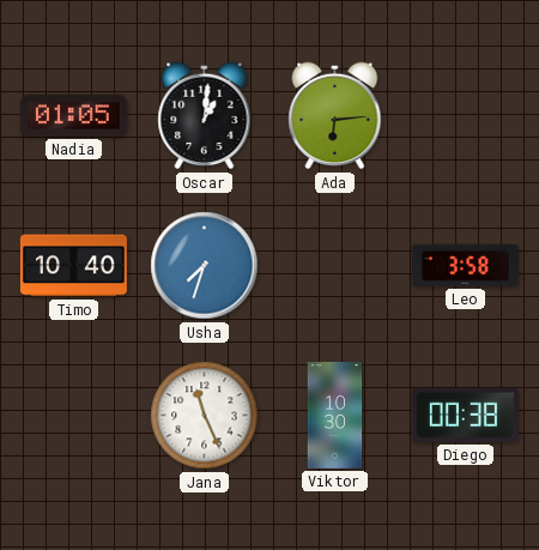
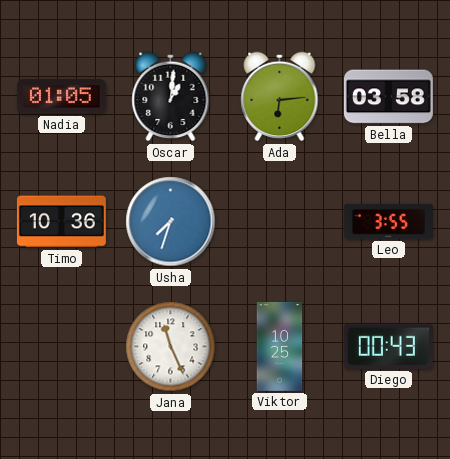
Bella: none -> 03:58
Timo: 10:40 -> 10:36
Leo: 3:58 -> 3:55
Viktor: 10:30 -> 10:25
Diego: 00:38 -> 00:43
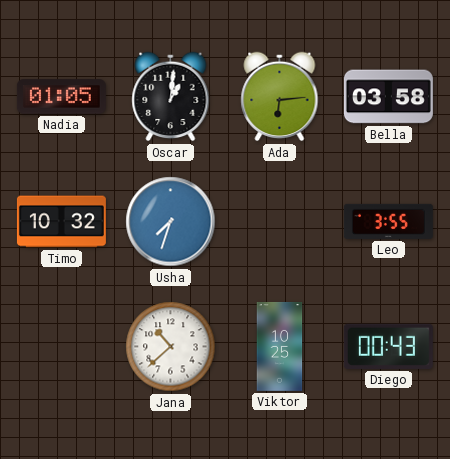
Timo: 10:36 -> 10:32
Jana: 11:26 -> 10:38
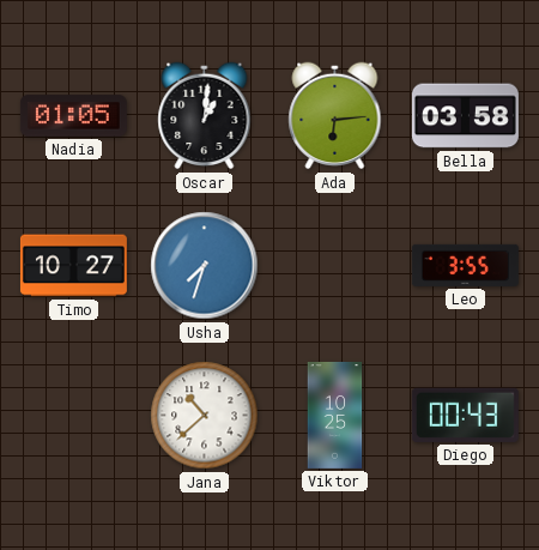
Timo: 10:32 -> 10:27
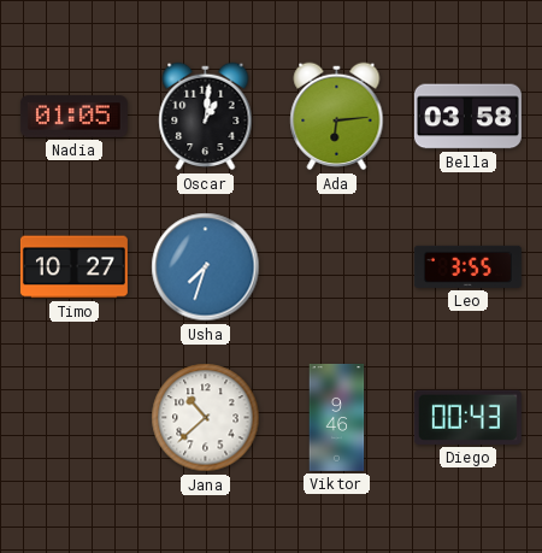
Viktor: 10:25 -> 9:46
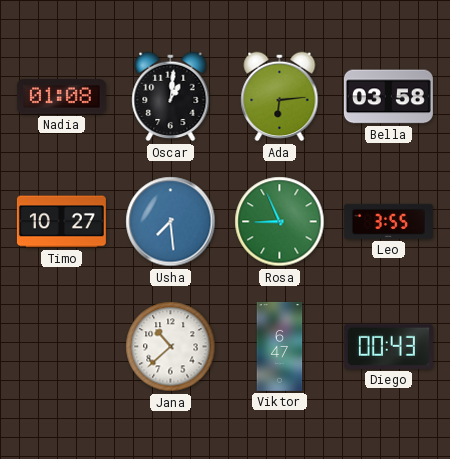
Nadia: 01:05 -> 01:08
Usha: 7:33 -> 7:29
Rosa: none -> 8:56
Viktor: 9:46 -> 6:47
